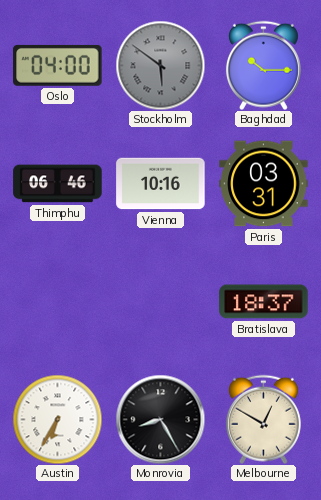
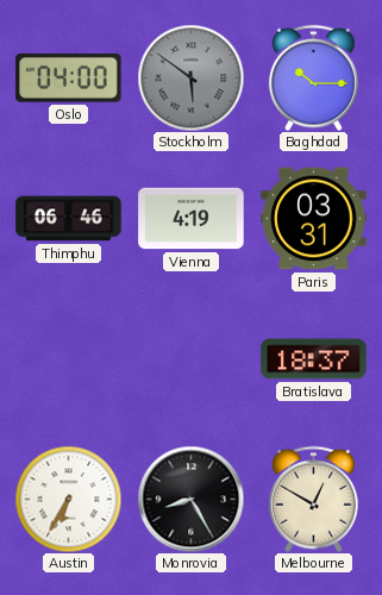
Vienna: 10:16 -> 4:19
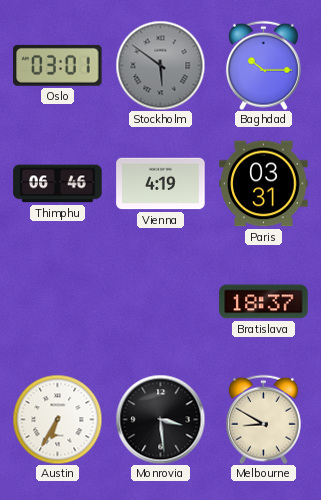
Oslo: 04:00 -> 03:01
Monrovia: 8:25 -> 3:29
Melbourne: 12:50 -> 8:50
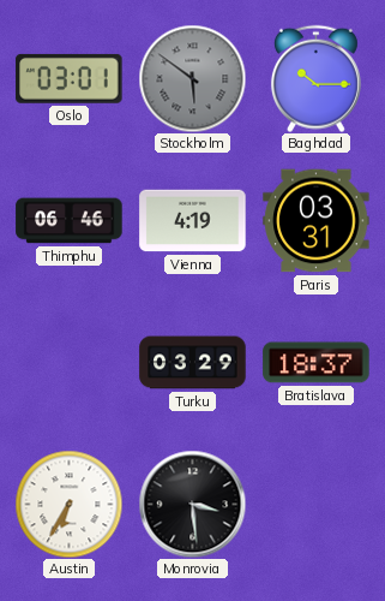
Turku: none -> 03:29
Melbourne: 8:50 -> none
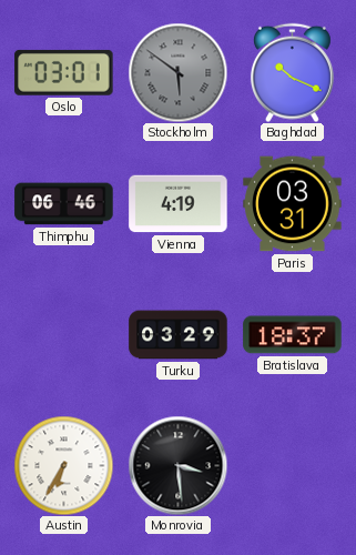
Baghdad: 10:15 -> 10:19
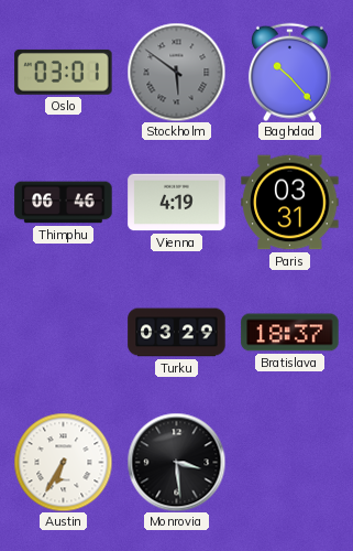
Baghdad: 10:19 -> 10:23
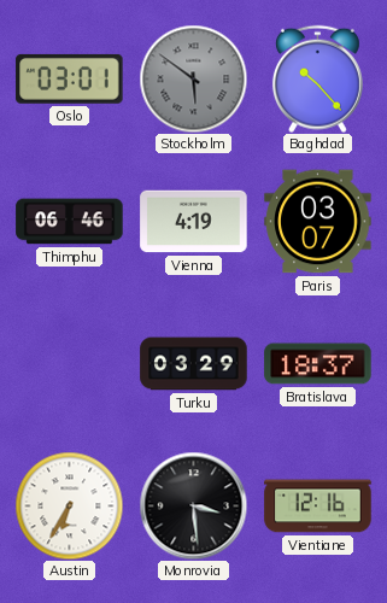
Paris: 03:31 -> 03:07
Vientiane: none -> 12:16
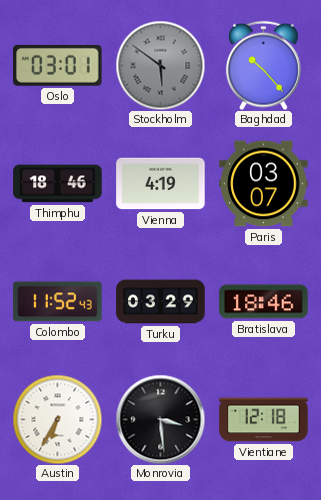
Thimphu: 06:46 -> 18:46
Colombo: none -> 11:52
Bratislava: 18:37 -> 18:46
Vientiane: 12:16 -> 12:18
